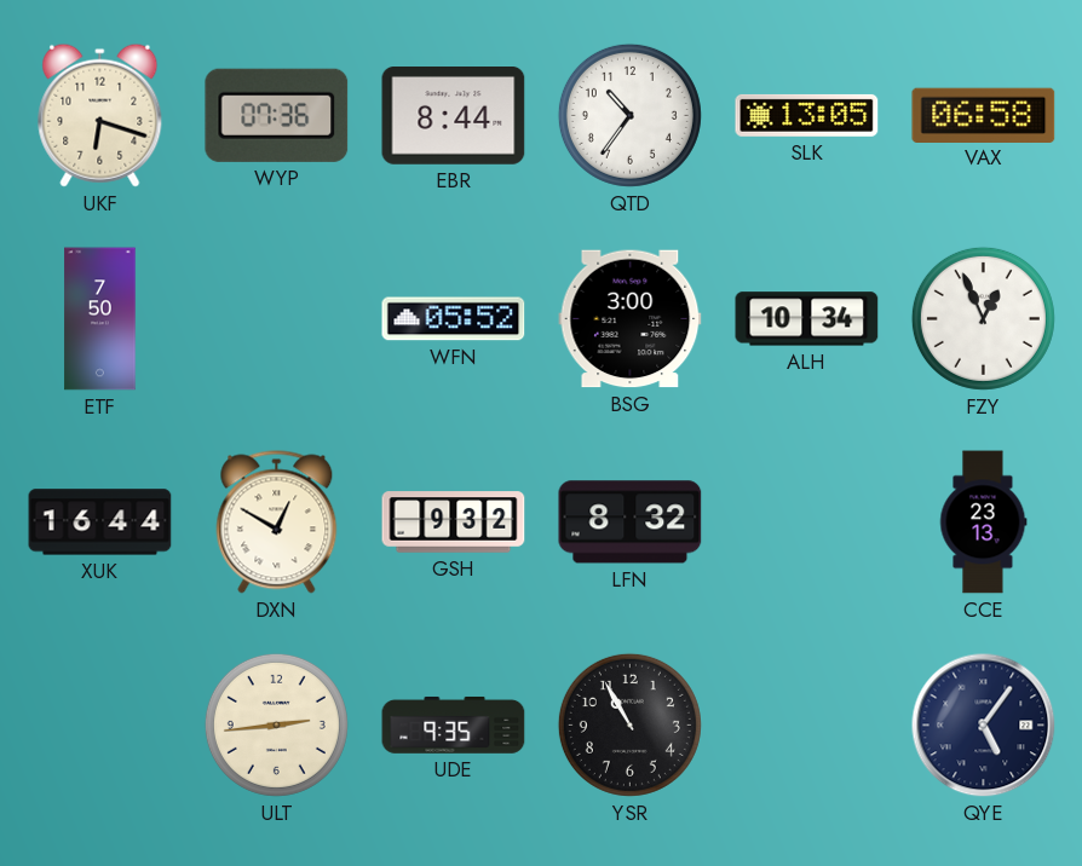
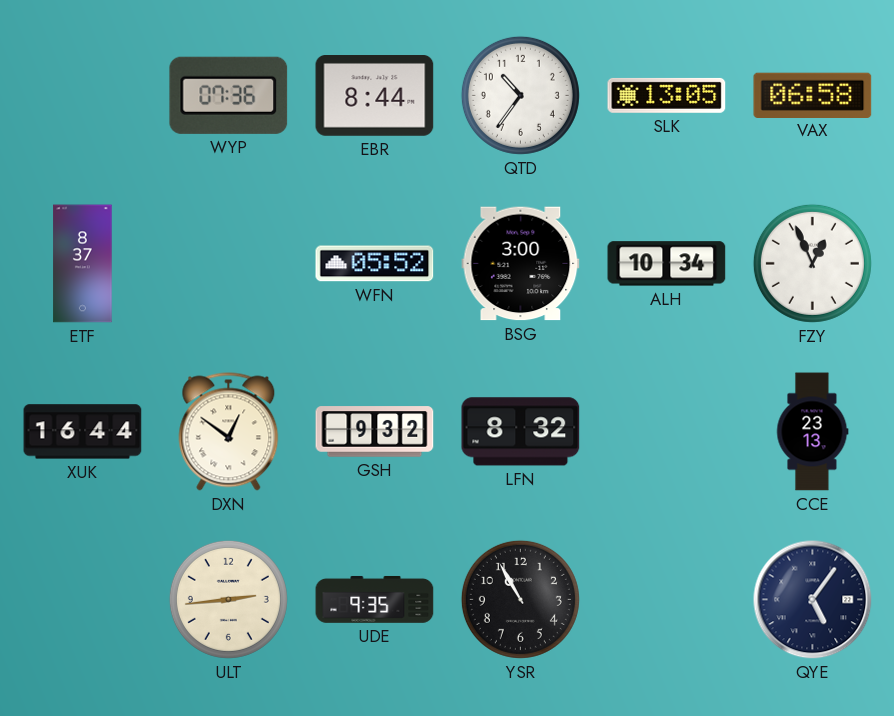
UKF: 6:18 -> none
ETF: 7:50 -> 8:37
DXN: 12:50 -> 12:51
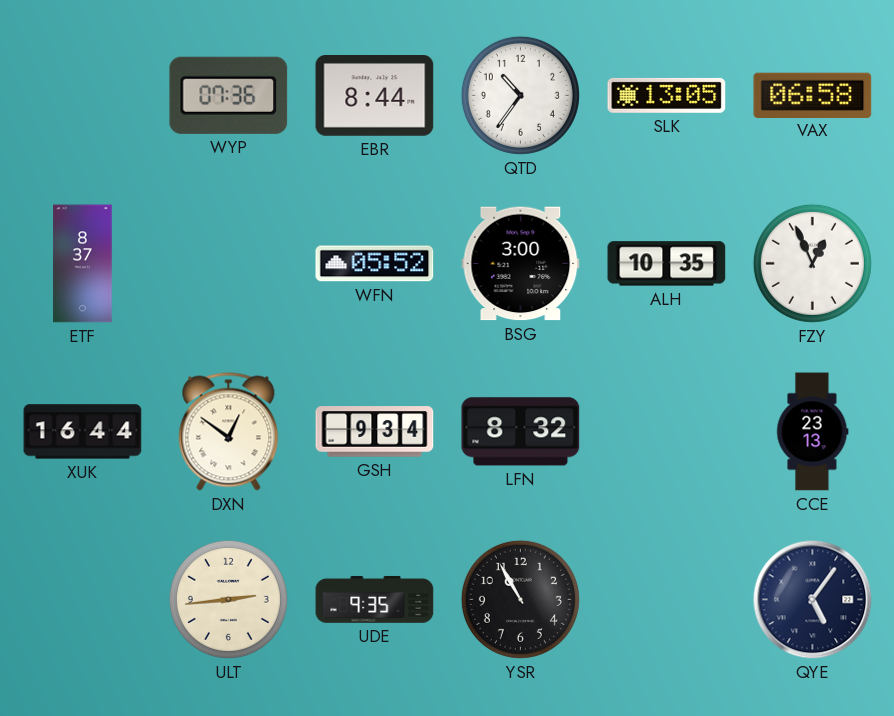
ALH: 10:34 -> 10:35
GSH: 9:32 -> 9:34
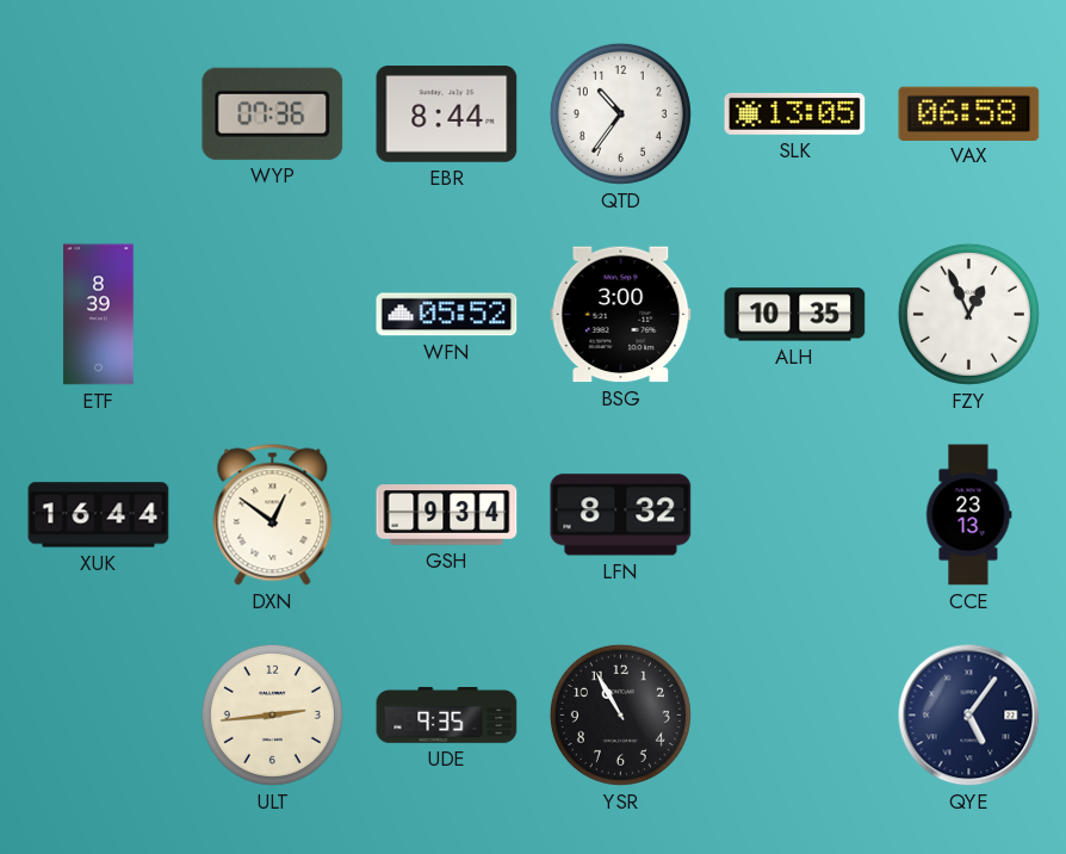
ETF: 8:37 -> 8:39
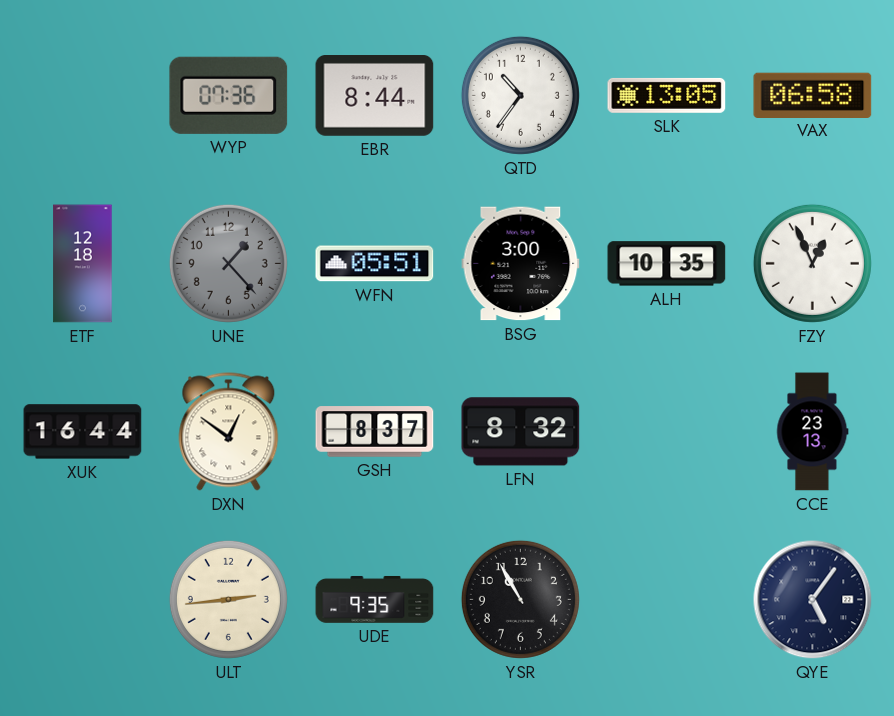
ETF: 8:39 -> 12:18
UNE: none -> 1:23
WFN: 05:52 -> 05:51
GSH: 9:34 -> 8:37
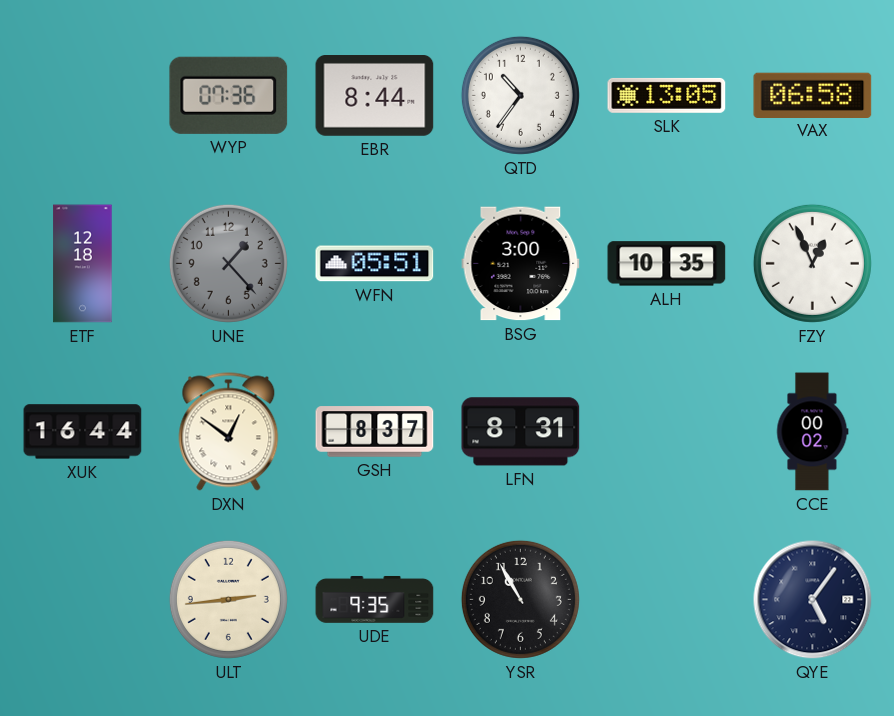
LFN: 8:32 -> 8:31
CCE: 23:13 -> 00:02
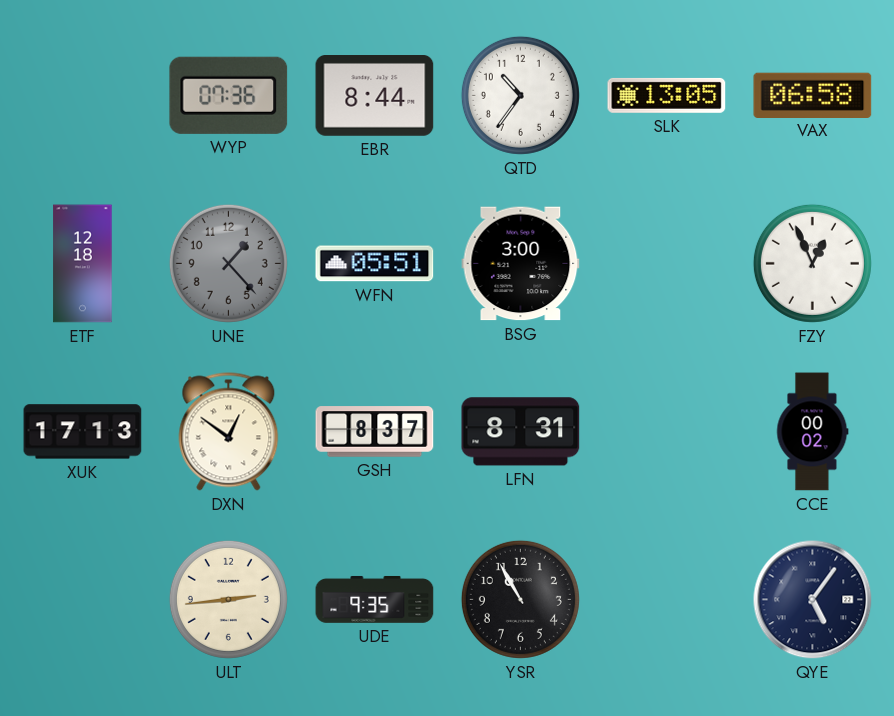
ALH: 10:35 -> none
XUK: 16:44 -> 17:13
